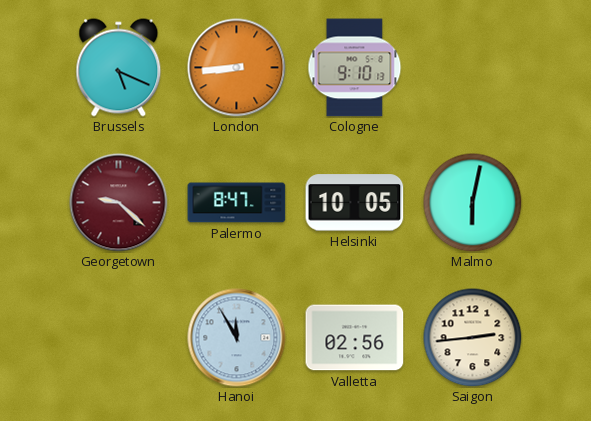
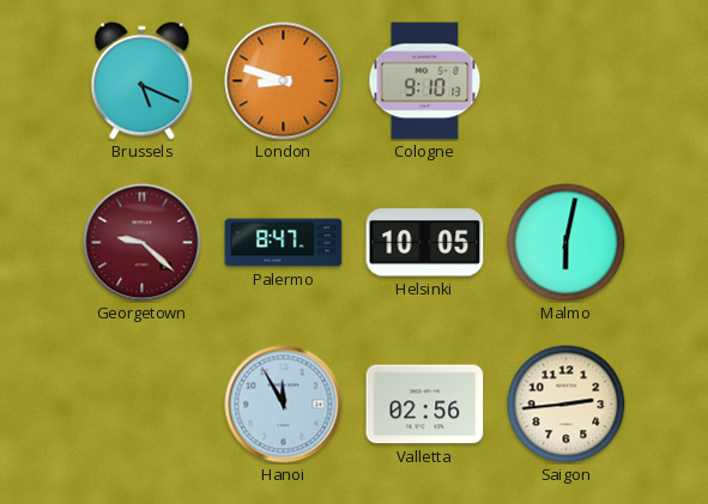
London: 8:44 -> 8:48
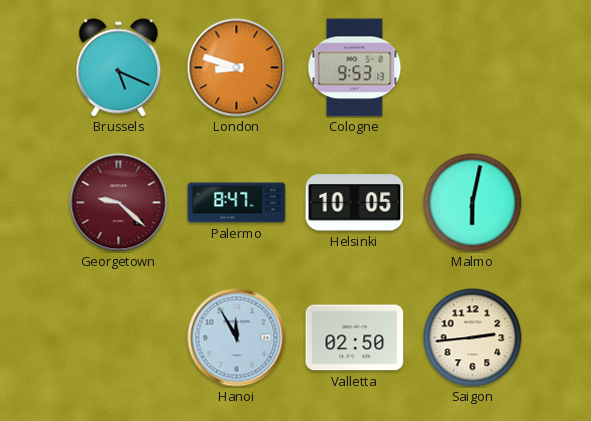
Cologne: 9:10 -> 9:53
Valletta: 02:56 -> 02:50
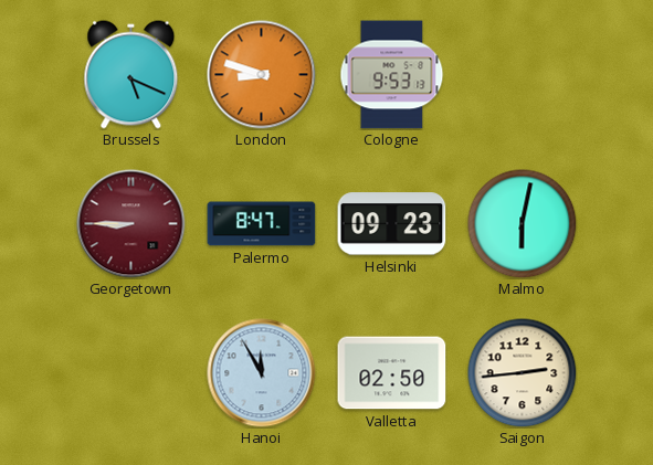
Georgetown: 9:22 -> 8:45
Helsinki: 10:05 -> 09:23
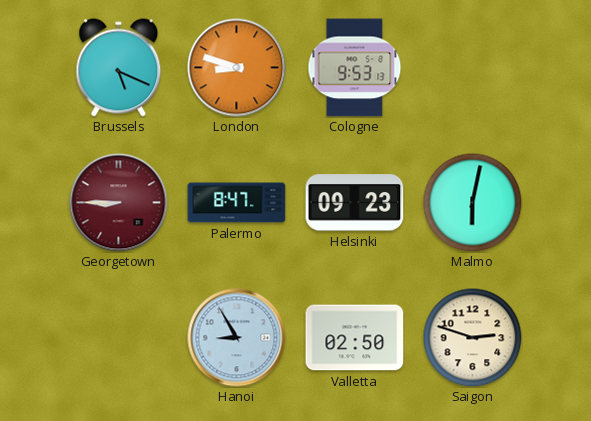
Hanoi: 11:55 -> 8:55
Saigon: 2:44 -> 2:48
